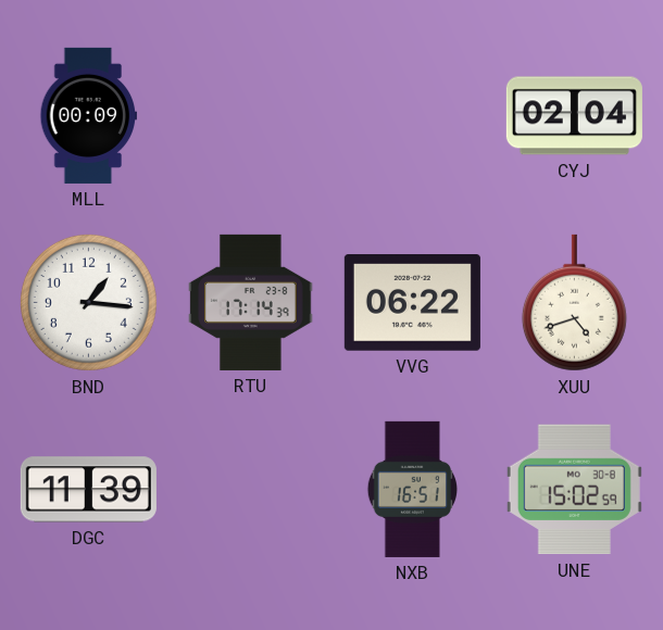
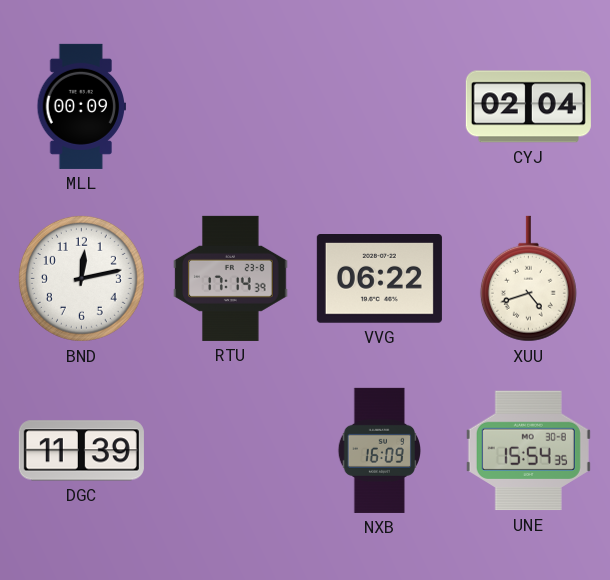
BND: 1:16 -> 12:13
NXB: 16:51 -> 16:09
UNE: 15:02 -> 15:54
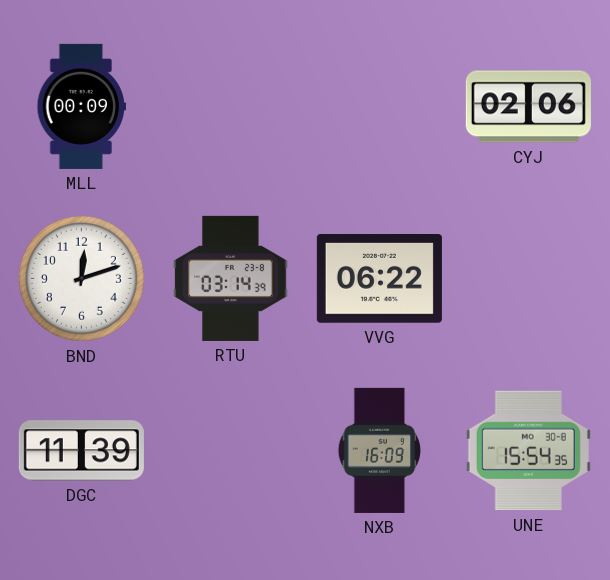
CYJ: 02:04 -> 02:06
BND: 12:13 -> 12:12
RTU: 17:14 -> 03:14
XUU: 4:42 -> none
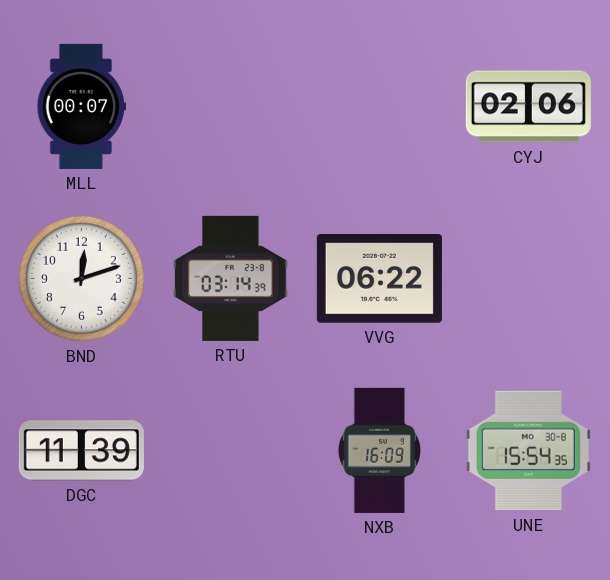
MLL: 00:09 -> 00:07
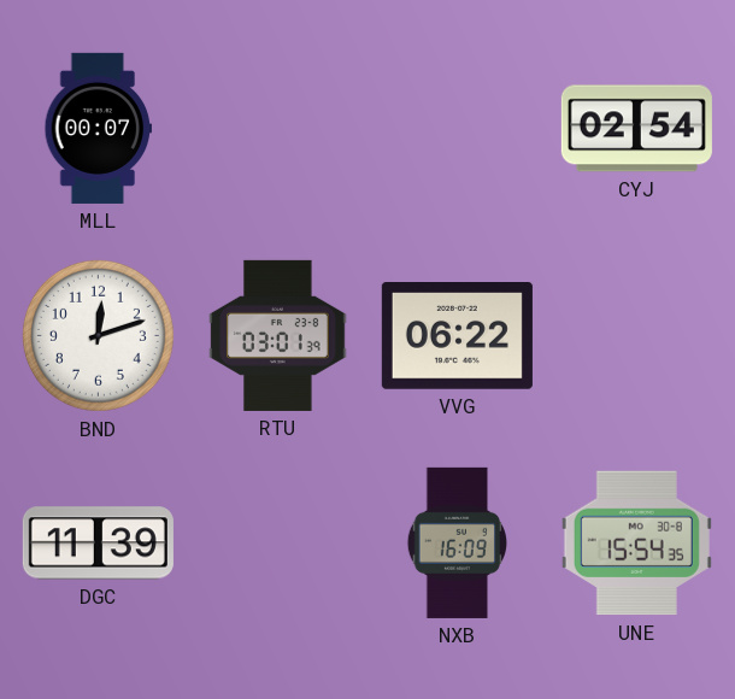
CYJ: 02:06 -> 02:54
RTU: 03:14 -> 03:01
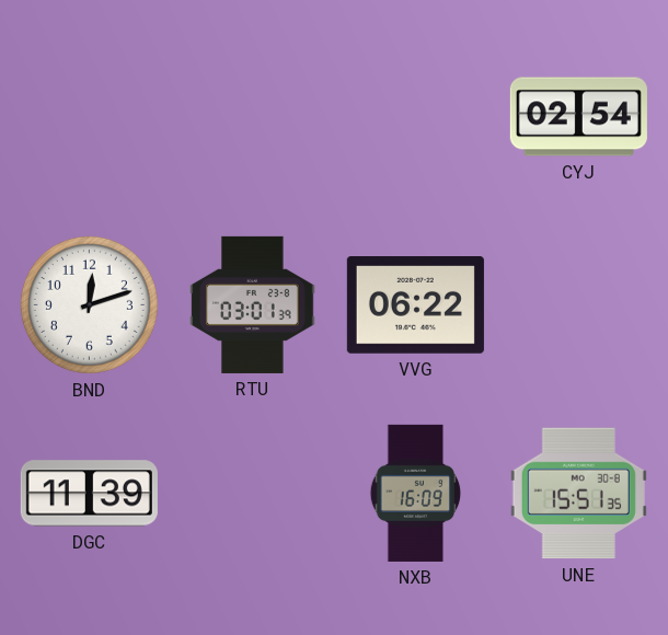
MLL: 00:07 -> none
UNE: 15:54 -> 15:51
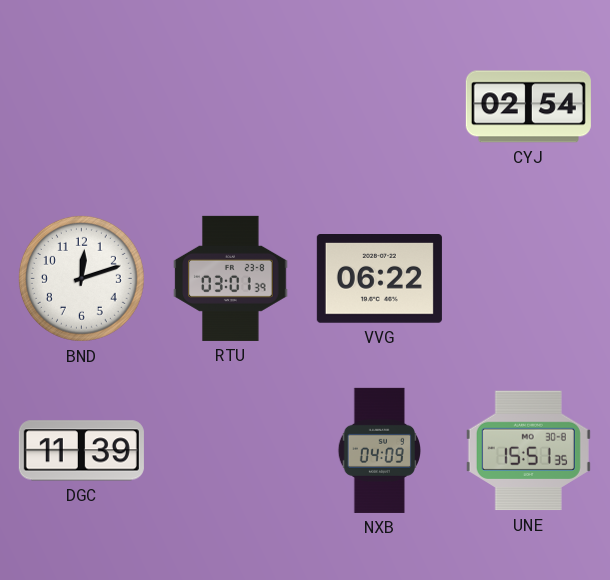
NXB: 16:09 -> 04:09
